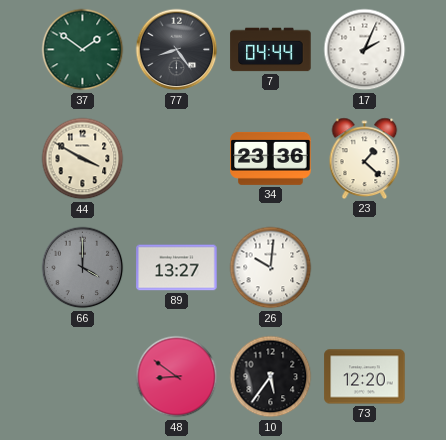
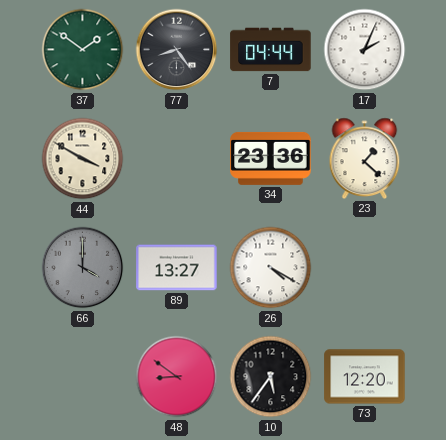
26: 10:01 -> 4:20
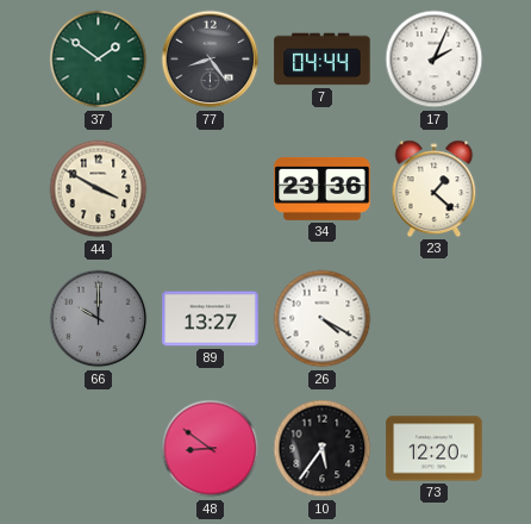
66: 4:00 -> 10:00
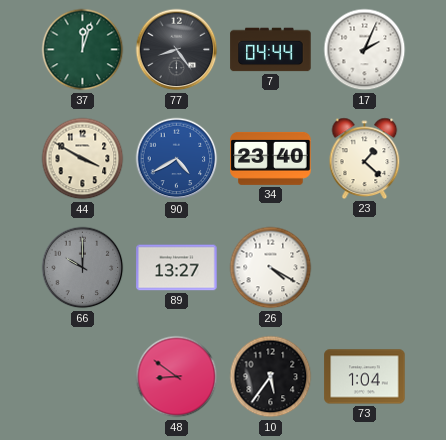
37: 1:51 -> 12:03
90: none -> 4:40
34: 23:36 -> 23:40
73: 12:20 -> 1:04
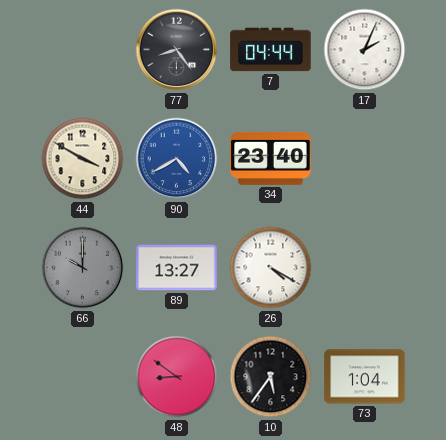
37: 12:03 -> none
23: 1:22 -> none
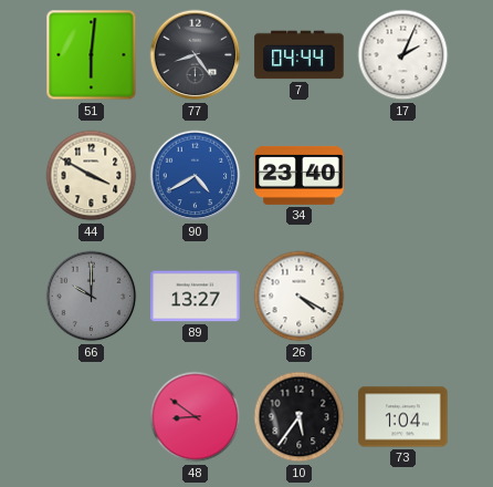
51: none -> 6:01
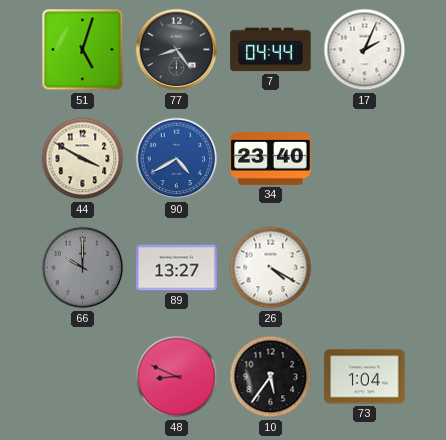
51: 6:01 -> 5:03
48: 8:51 -> 8:49
